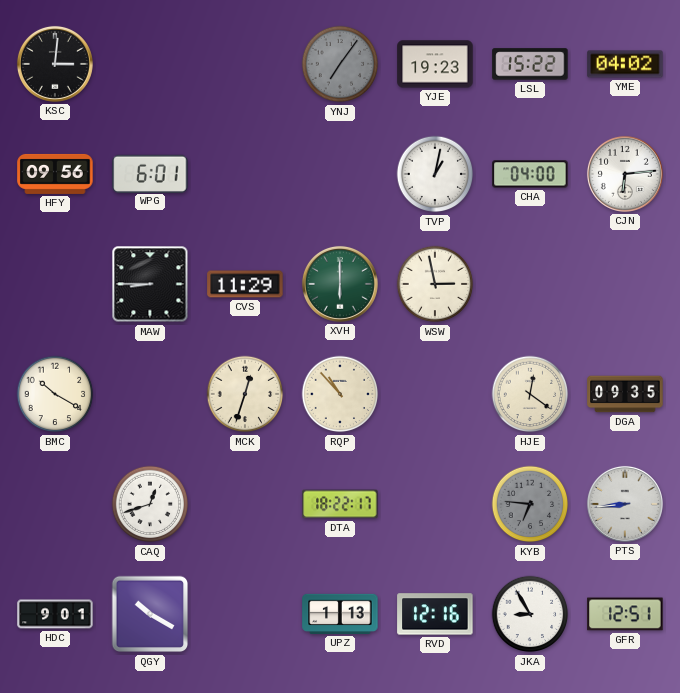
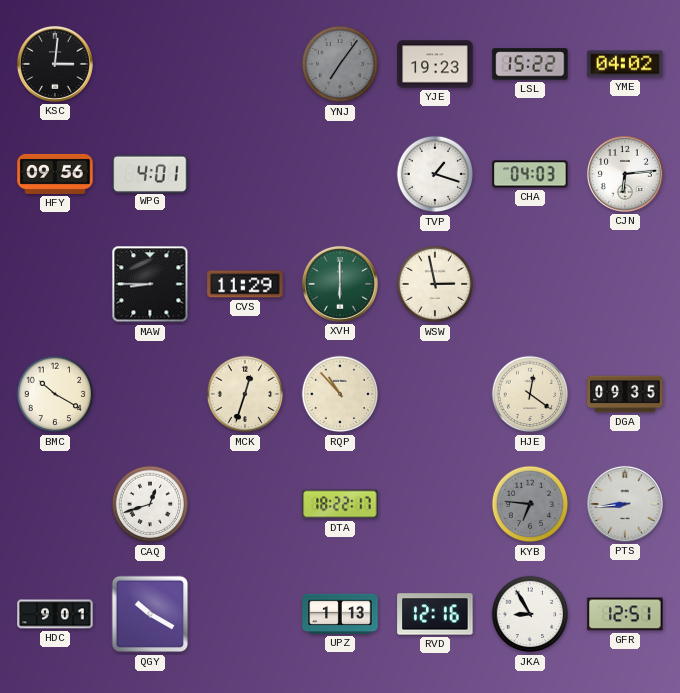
WPG: 6:01 -> 4:01
TVP: 1:02 -> 1:18
CHA: 04:00 -> 04:03
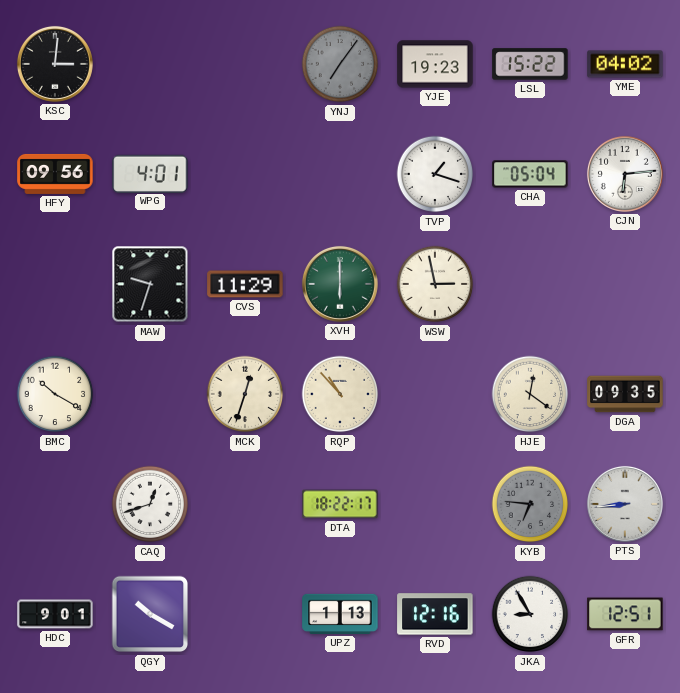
CHA: 04:03 -> 05:04
MAW: 8:45 -> 9:33
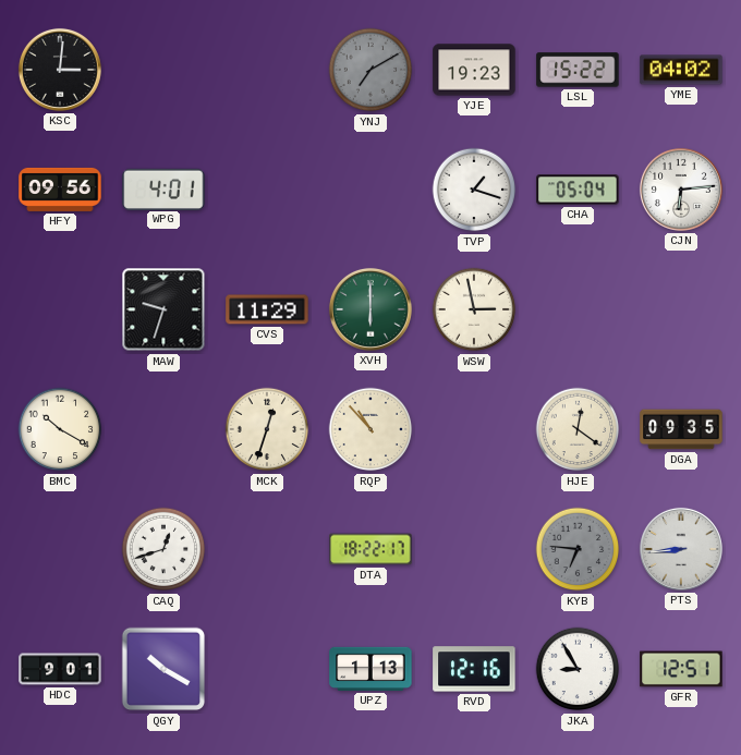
YNJ: 7:06 -> 7:10
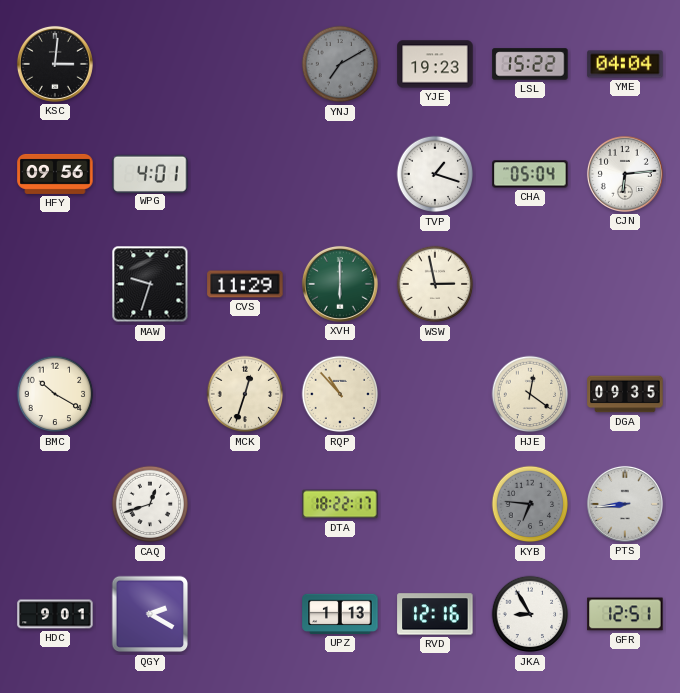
YME: 04:02 -> 04:04
QGY: 10:20 -> 2:20
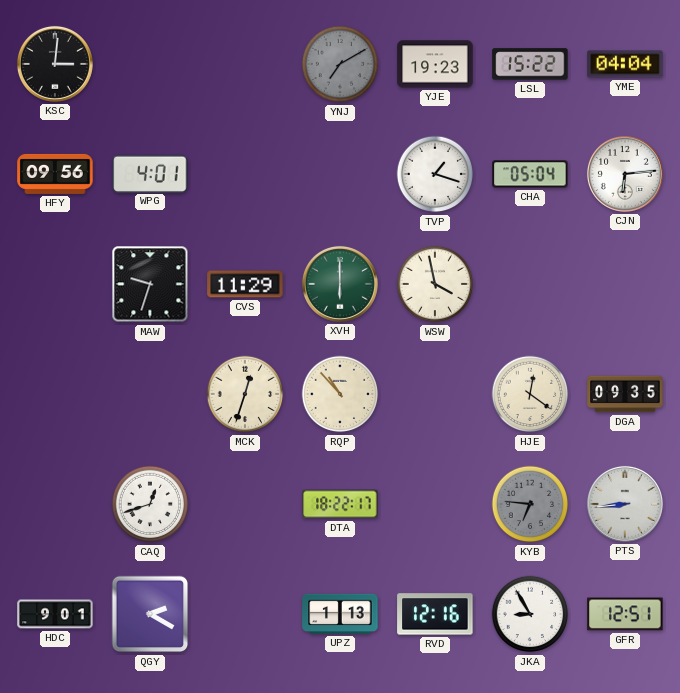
WSW: 2:58 -> 3:58
BMC: 10:20 -> none
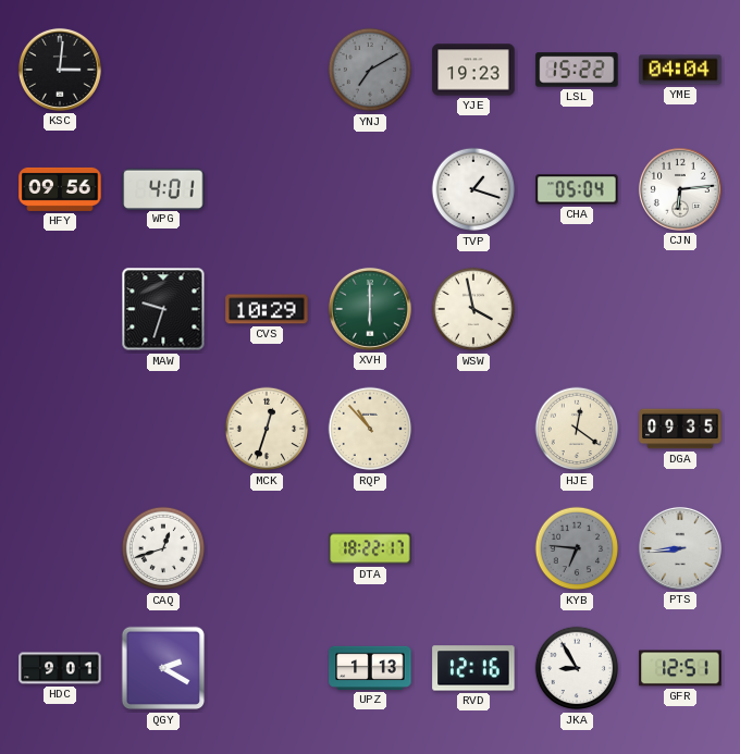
CVS: 11:29 -> 10:29
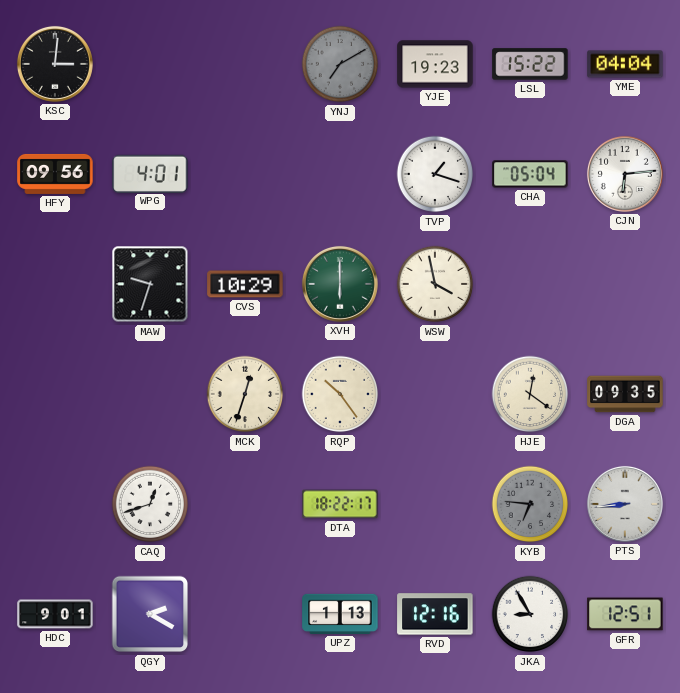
RQP: 10:53 -> 10:24
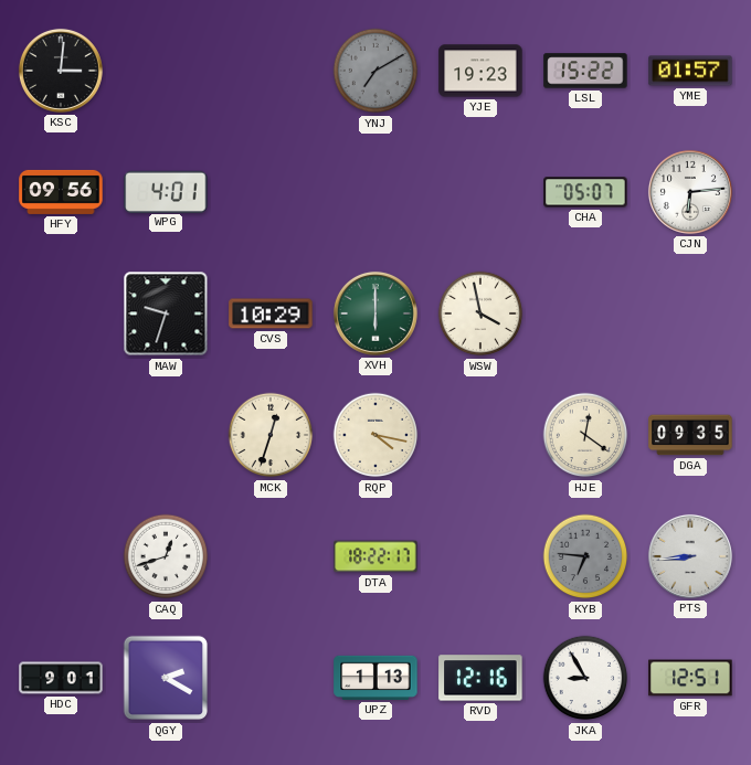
YME: 04:04 -> 01:57
TVP: 1:18 -> none
CHA: 05:04 -> 05:07
RQP: 10:24 -> 4:17
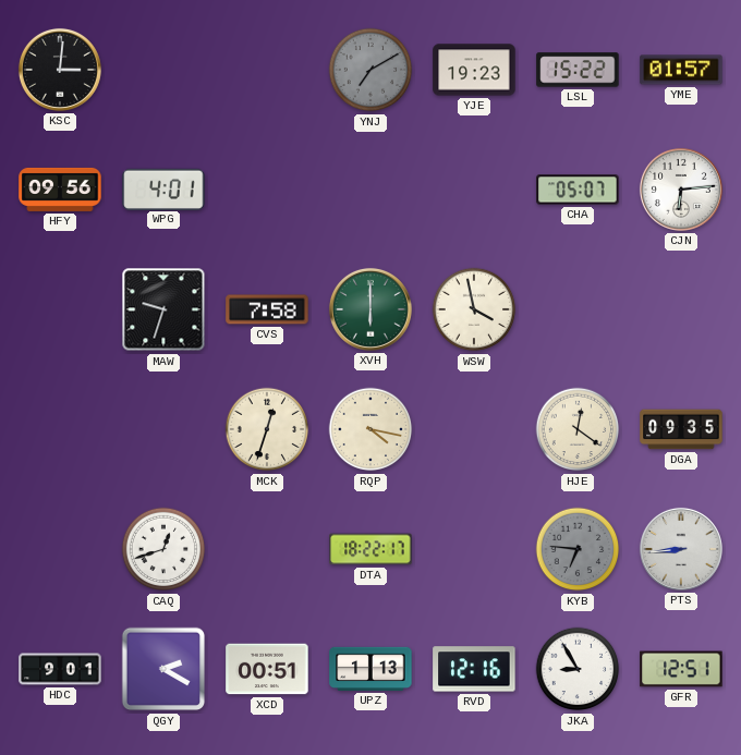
CVS: 10:29 -> 7:58
XCD: none -> 00:51
